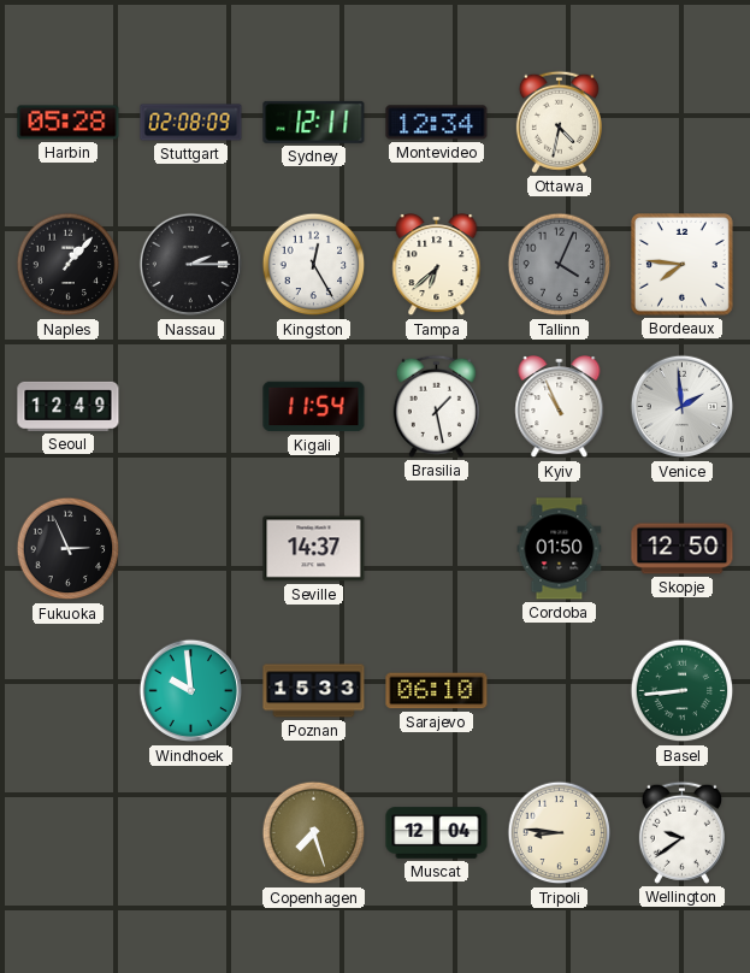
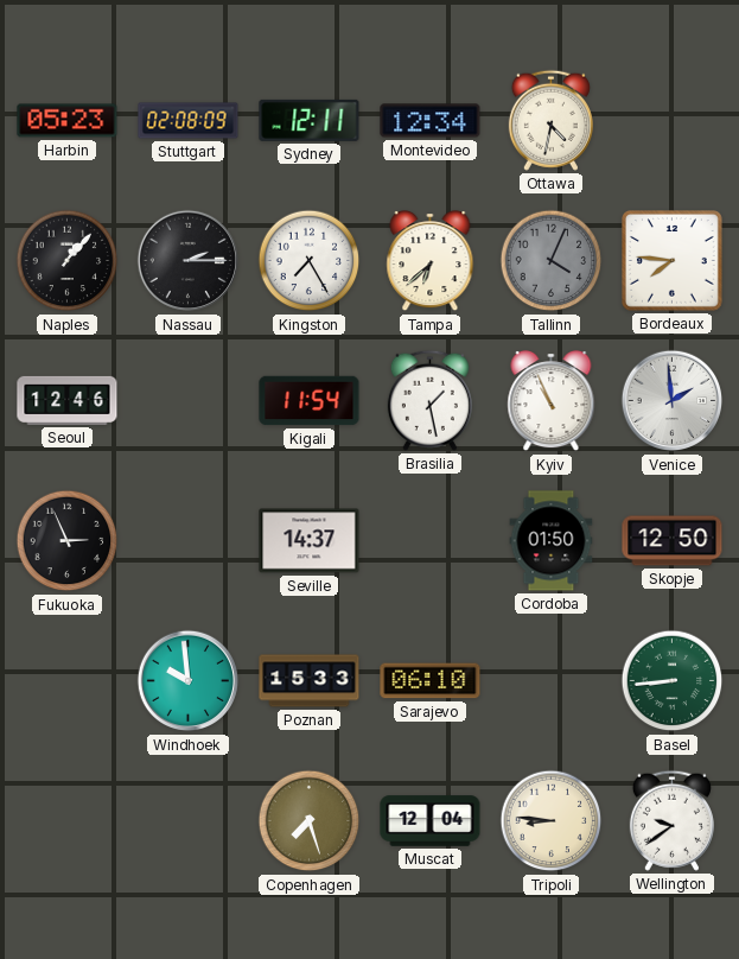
Harbin: 05:28 -> 05:23
Kingston: 12:25 -> 7:25
Seoul: 12:49 -> 12:46
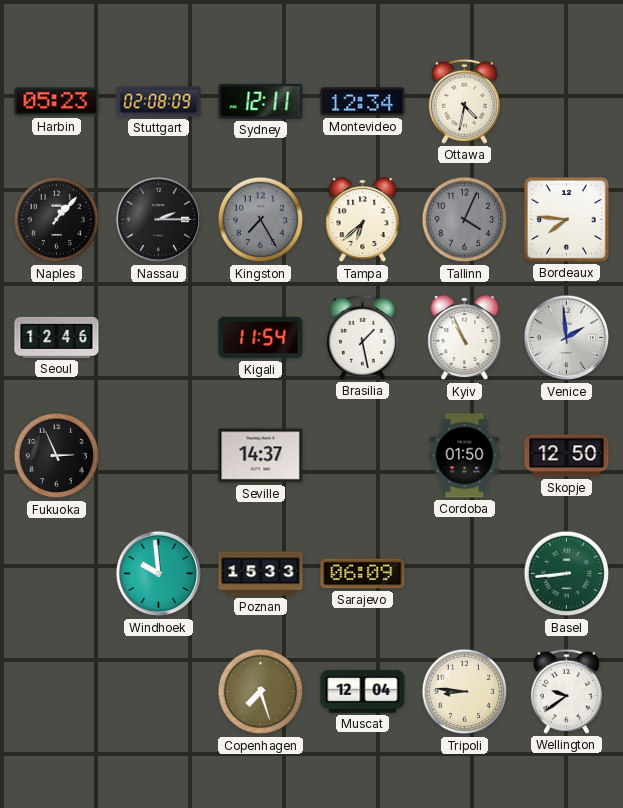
Kingston dial: white -> grey
Sarajevo: 06:10 -> 06:09
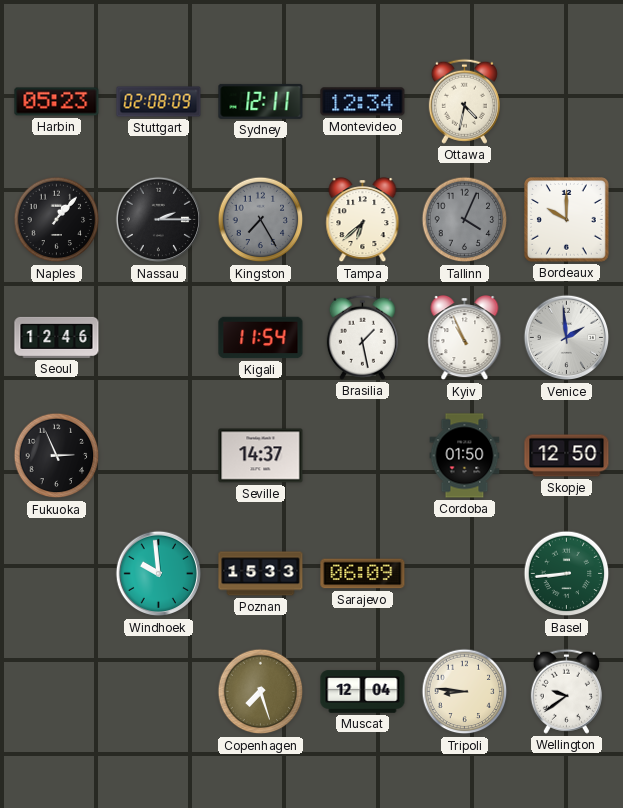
Bordeaux: 7:46 -> 10:00
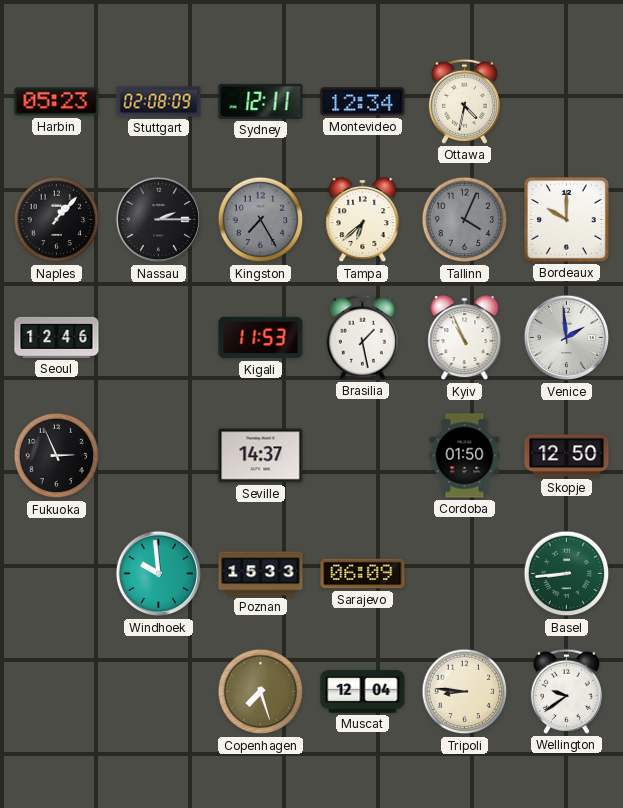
Kigali: 11:54 -> 11:53
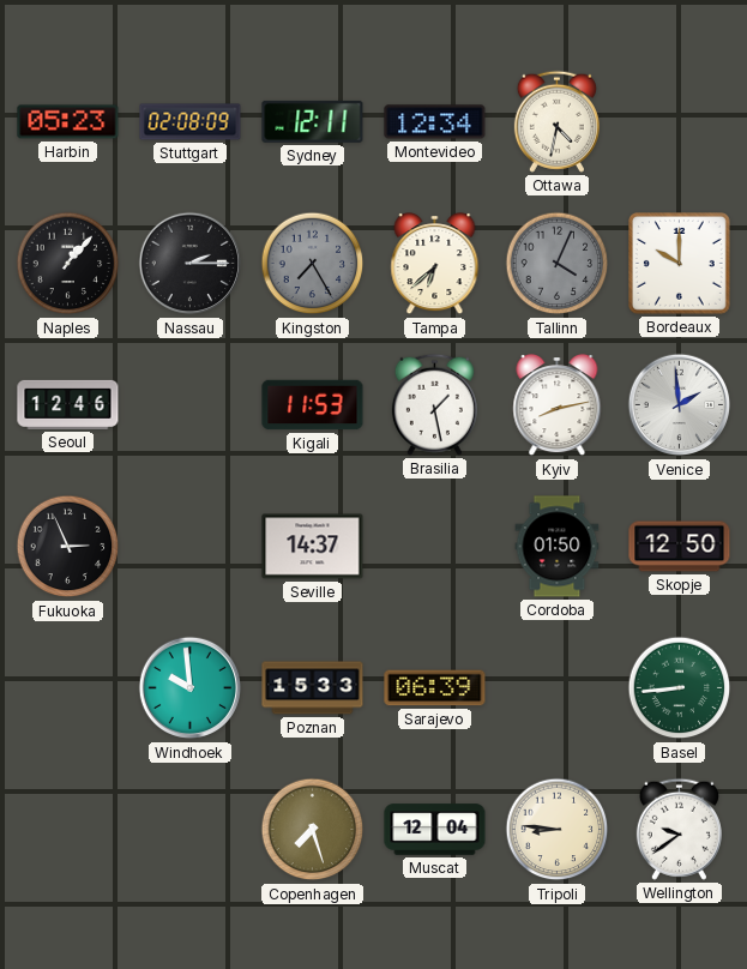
Kyiv: 10:56 -> 8:13
Sarajevo: 06:09 -> 06:39
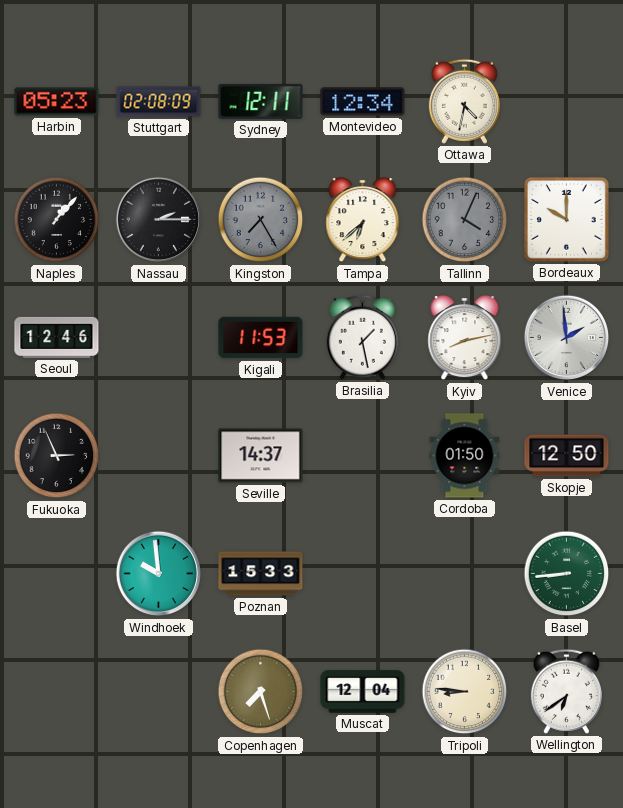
Sarajevo: 06:39 -> none
Wellington: 9:39 -> 6:39
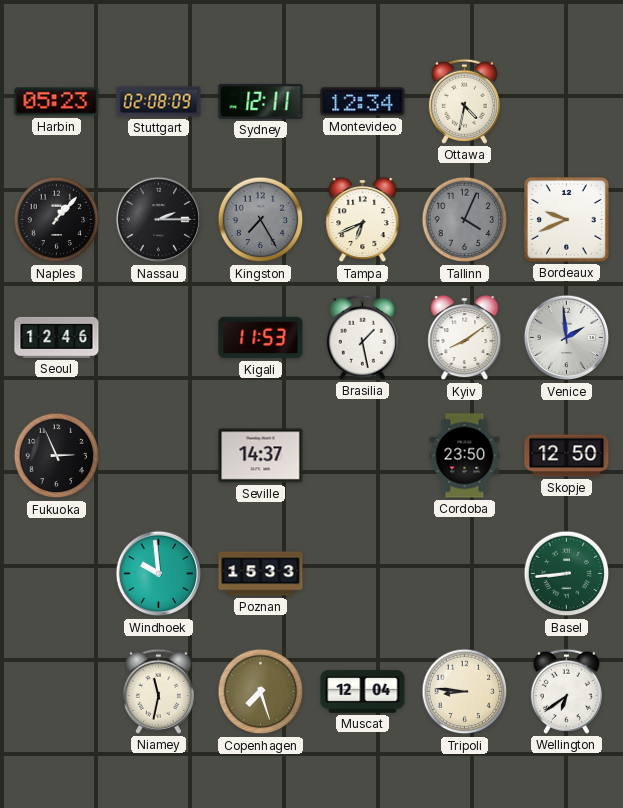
Tampa: 6:38 -> 6:41
Bordeaux: 10:00 -> 9:41
Kyiv: 8:13 -> 8:09
Cordoba: 01:50 -> 23:50
Niamey: none -> 11:32
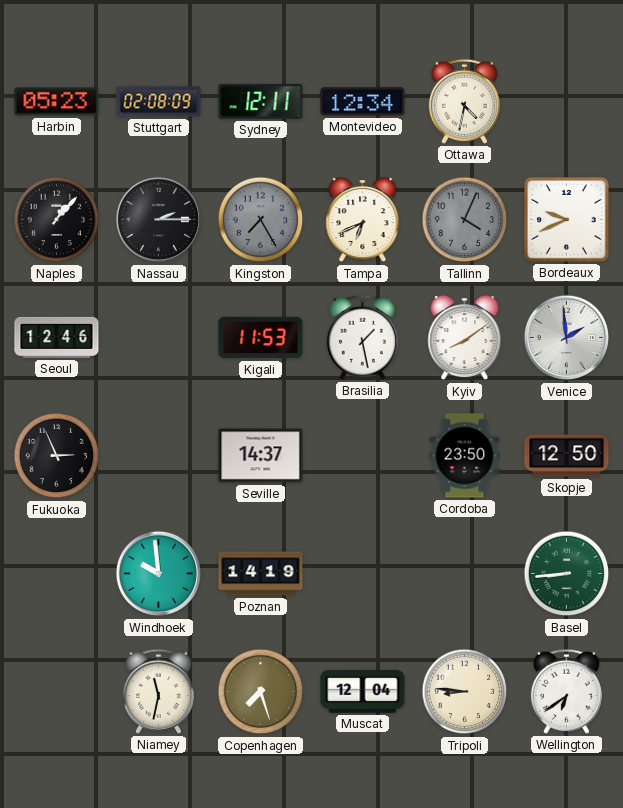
Poznan: 15:33 -> 14:19
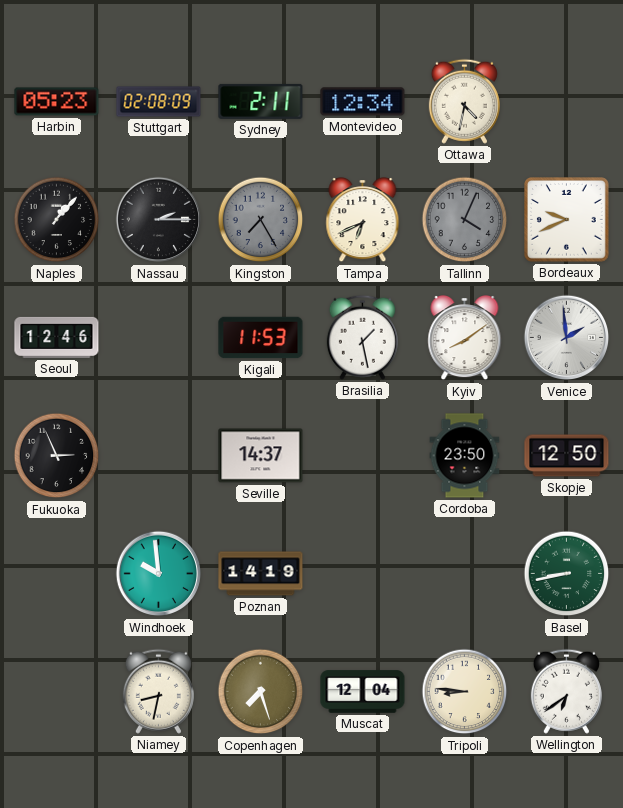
Sydney: 12:11 -> 2:11
Basel: 8:44 -> 8:43
Niamey: 11:32 -> 8:32
